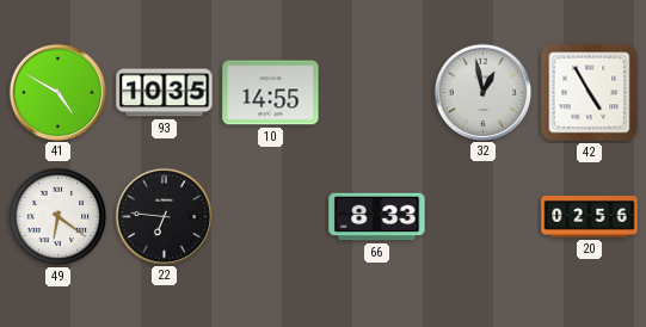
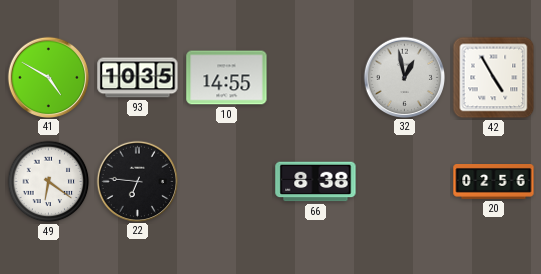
66: 8:33 -> 8:38
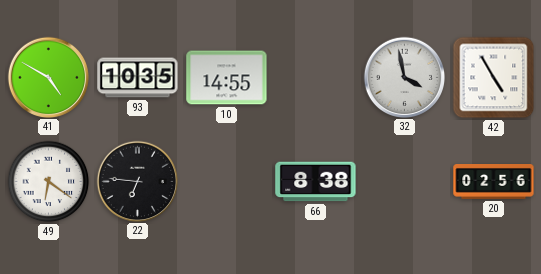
32: 12:58 -> 3:58
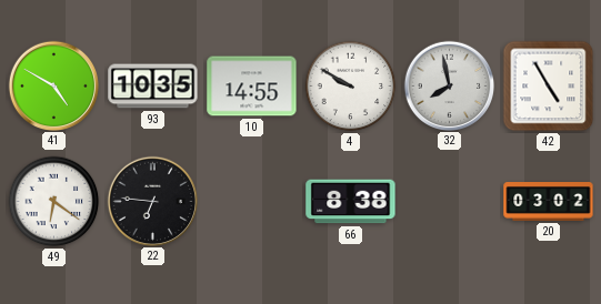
4: none -> 9:50
32: 3:58 -> 7:58
20: 02:56 -> 03:02
